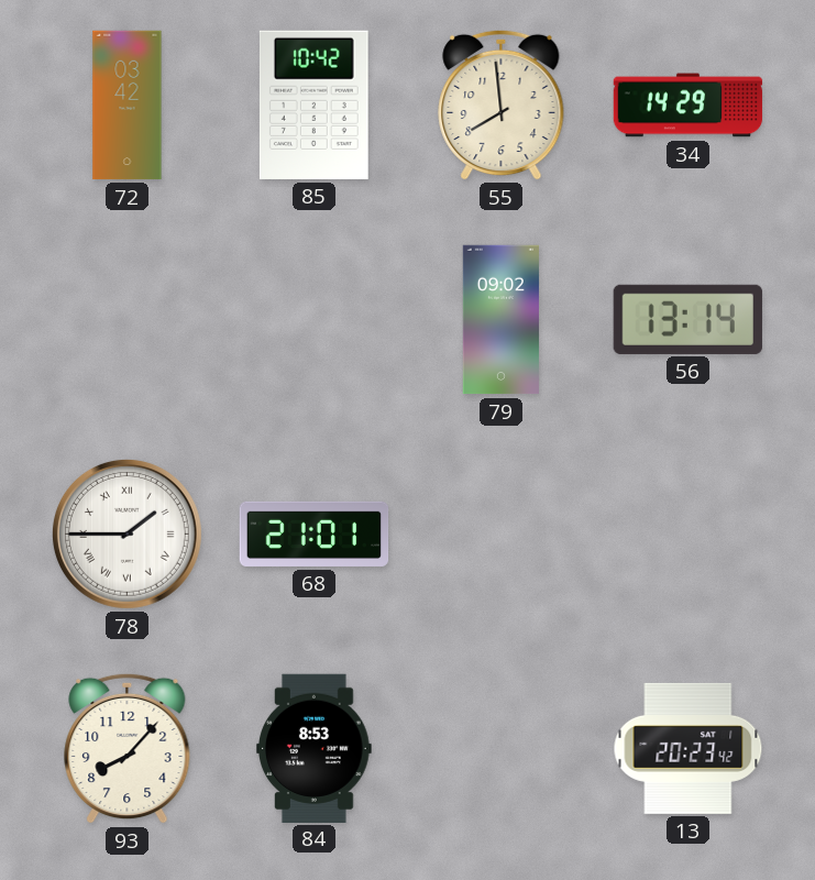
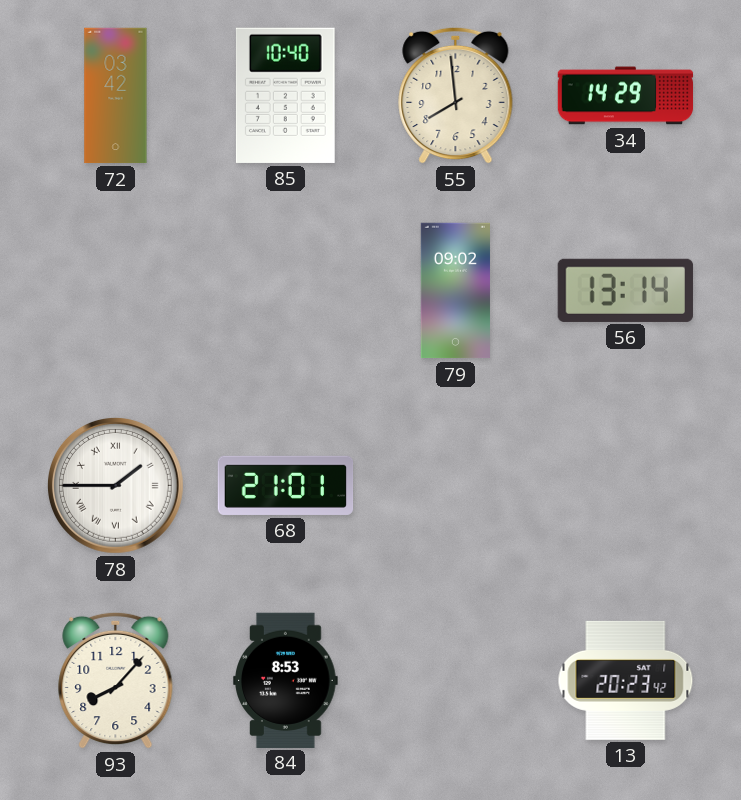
85: 10:42 -> 10:40
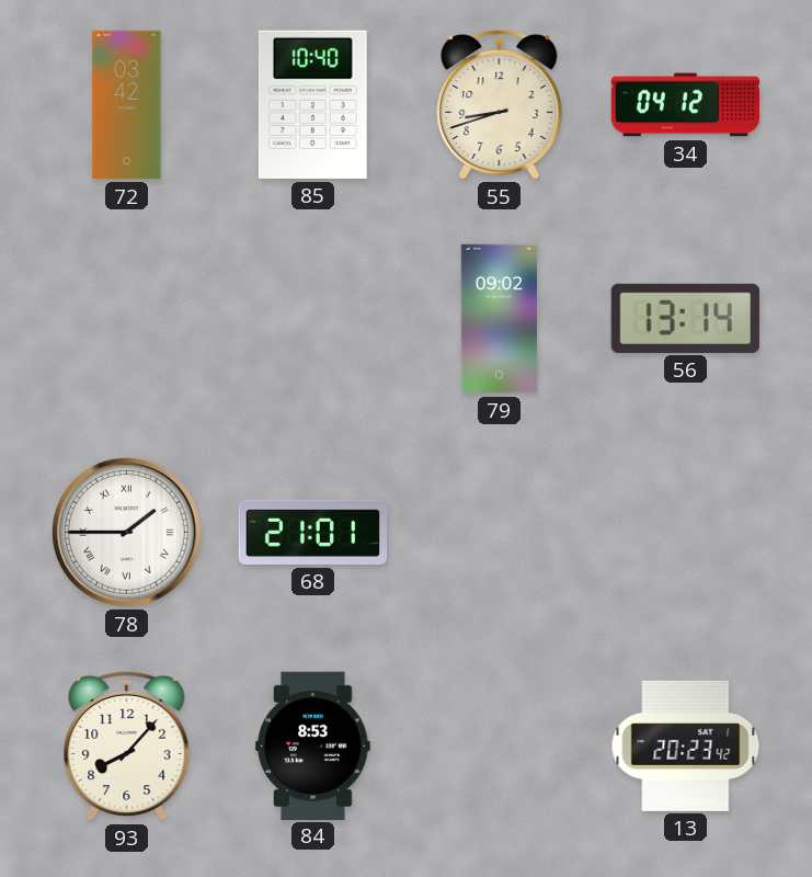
55: 7:59 -> 8:42
34: 14:29 -> 04:12
